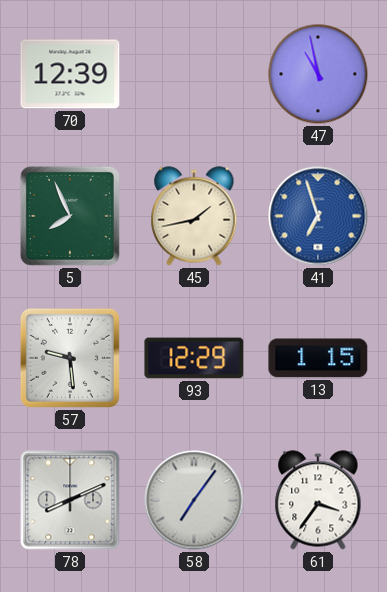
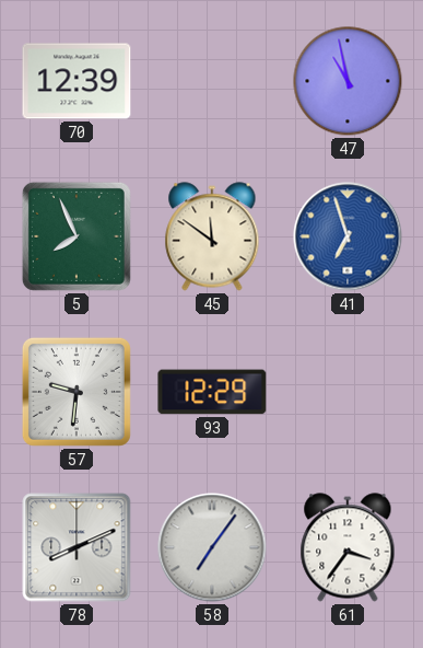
45: 1:43 -> 11:51
57: 9:29 -> 9:31
13: 1:15 -> none
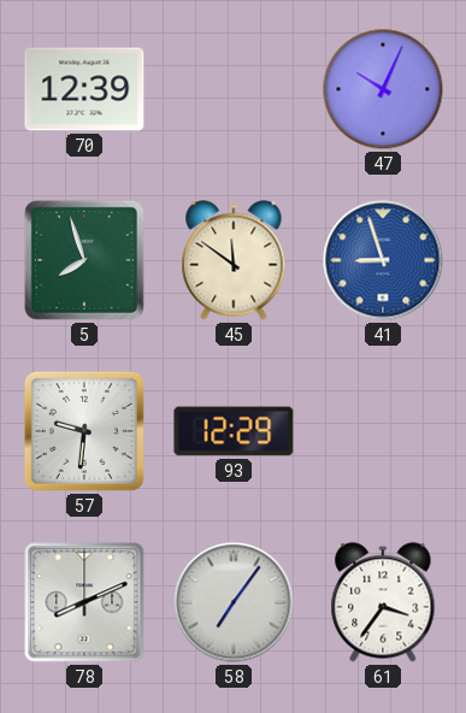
47: 10:58 -> 10:04
5: 7:56 -> 7:57
41: 6:57 -> 8:57
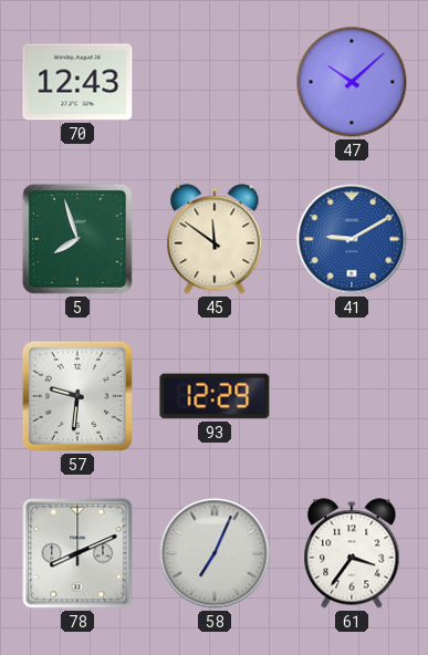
70: 12:39 -> 12:43
47: 10:04 -> 10:08
41: 8:57 -> 9:10
58: 7:06 -> 7:04
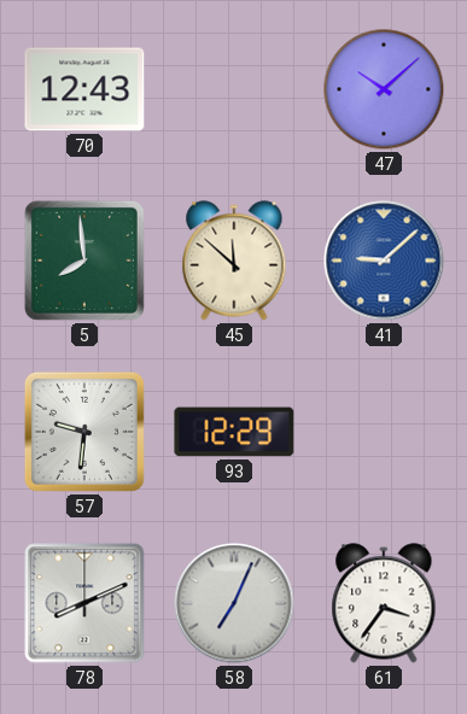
5: 7:57 -> 7:59
45: 11:51 -> 11:52
41: 9:10 -> 9:08
